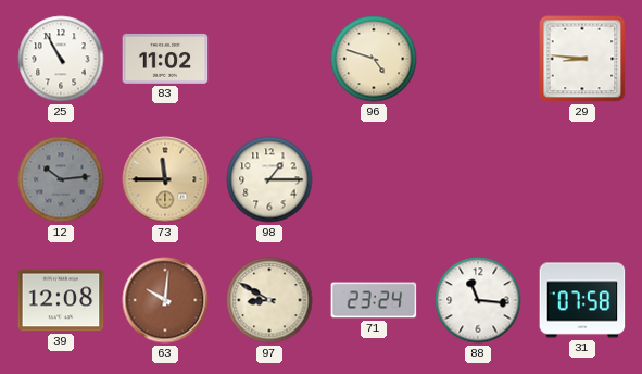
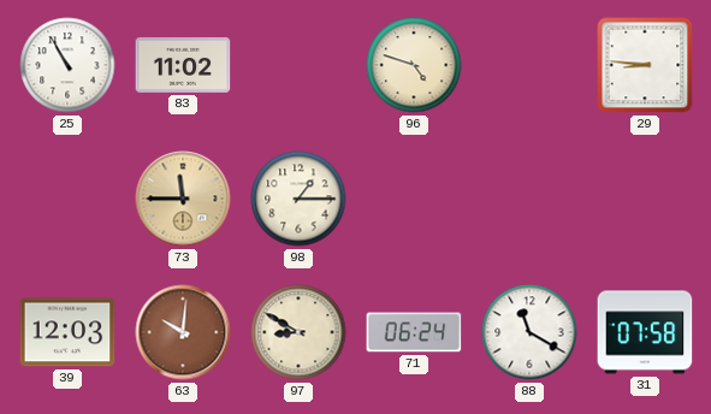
12: 10:14 -> none
39: 12:08 -> 12:03
71: 23:24 -> 06:24
88: 11:16 -> 11:20
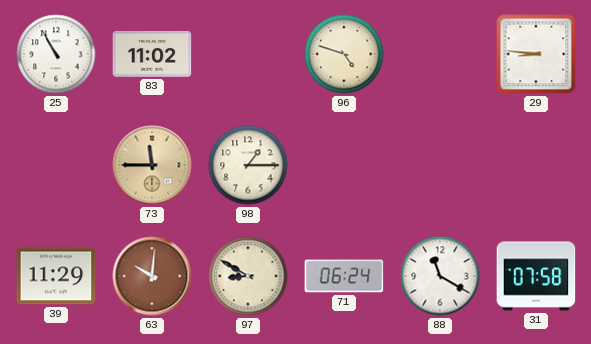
39: 12:03 -> 11:29
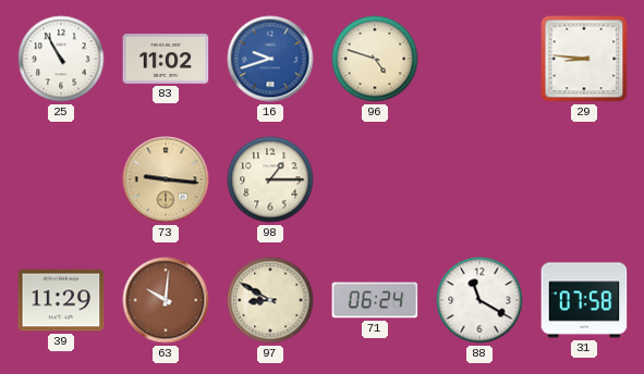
16: none -> 9:42
73: 11:45 -> 9:16
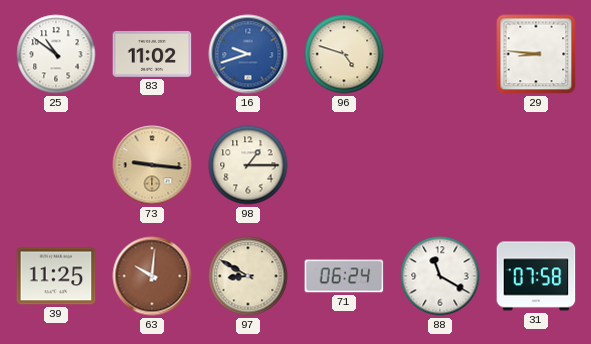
25: 10:55 -> 10:51
39: 11:29 -> 11:25
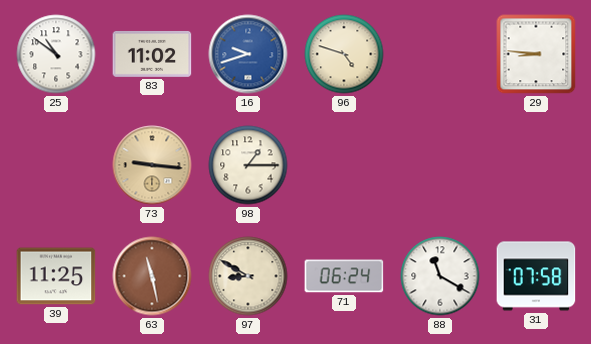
63: 10:01 -> 11:28
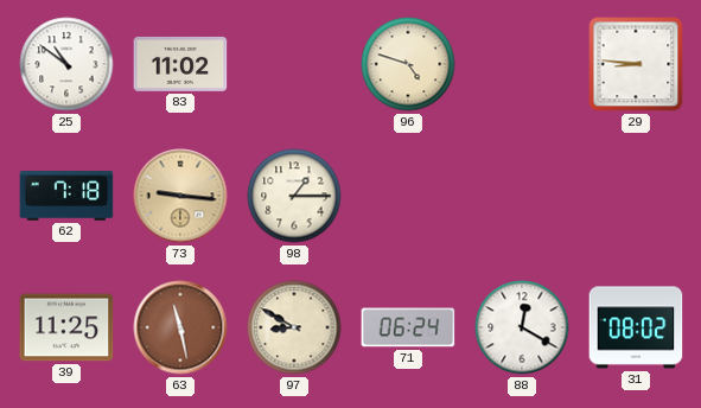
16: 9:42 -> none
62: none -> 7:18
88: 11:20 -> 12:20
31: 07:58 -> 08:02
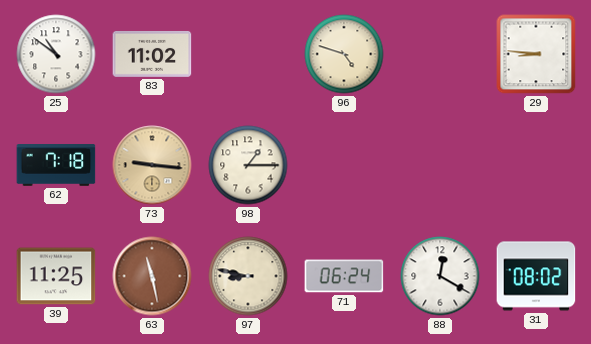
97: 8:50 -> 8:47
